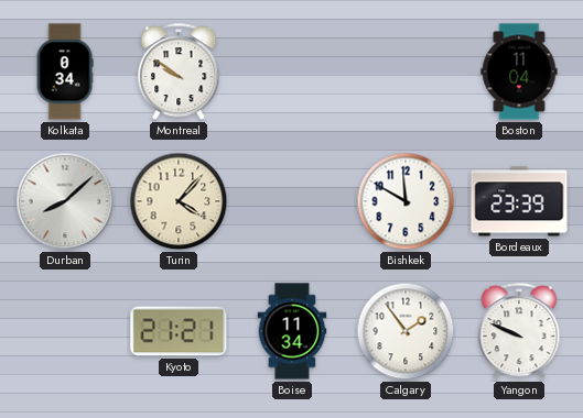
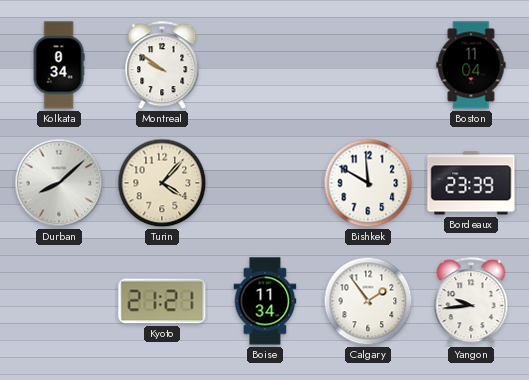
Yangon: 9:49 -> 9:44
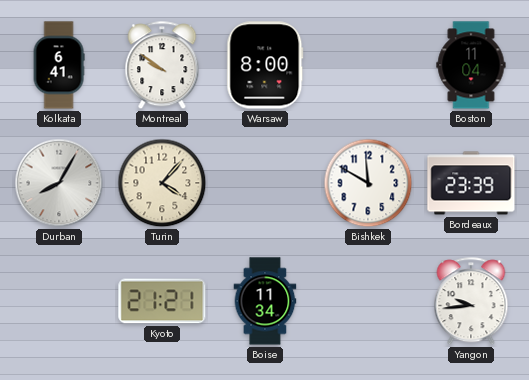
Kolkata: 0:34 -> 6:41
Warsaw: none -> 8:00
Durban: 8:08 -> 8:05
Calgary: 1:54 -> none
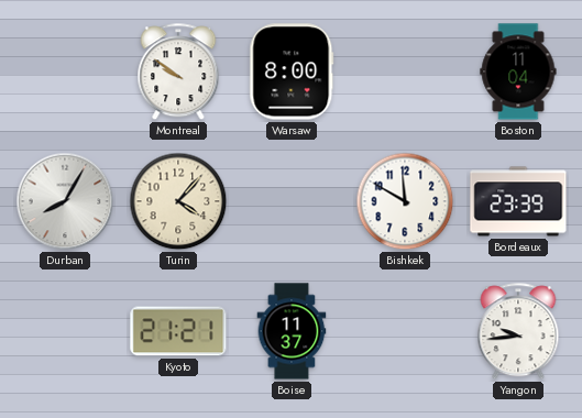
Kolkata: 6:41 -> none
Boise: 11:34 -> 11:37
